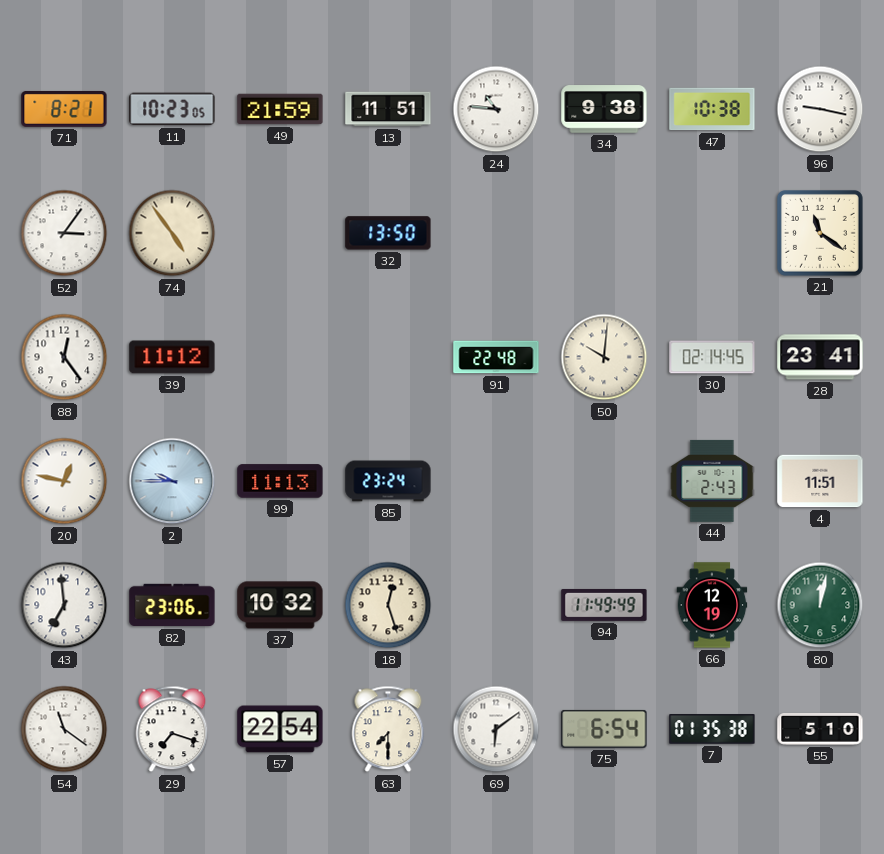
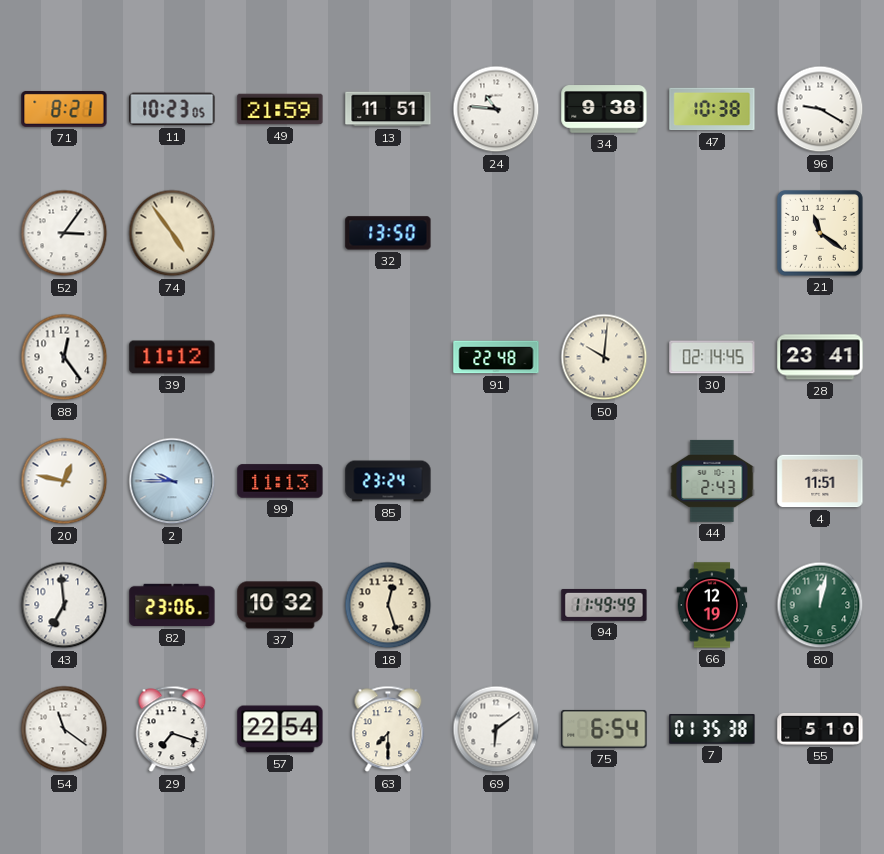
96: 9:17 -> 9:20
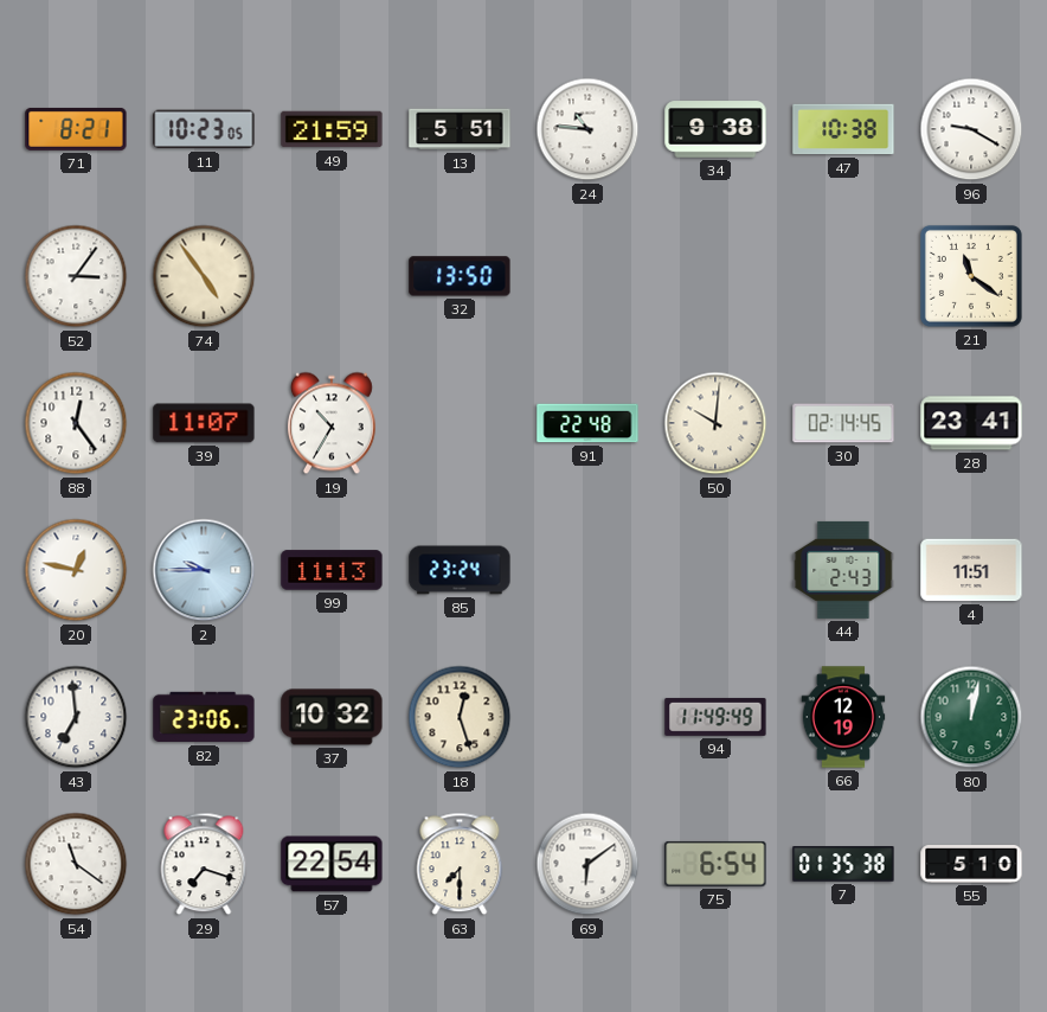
13: 11:51 -> 5:51
39: 11:12 -> 11:07
19: none -> 10:35
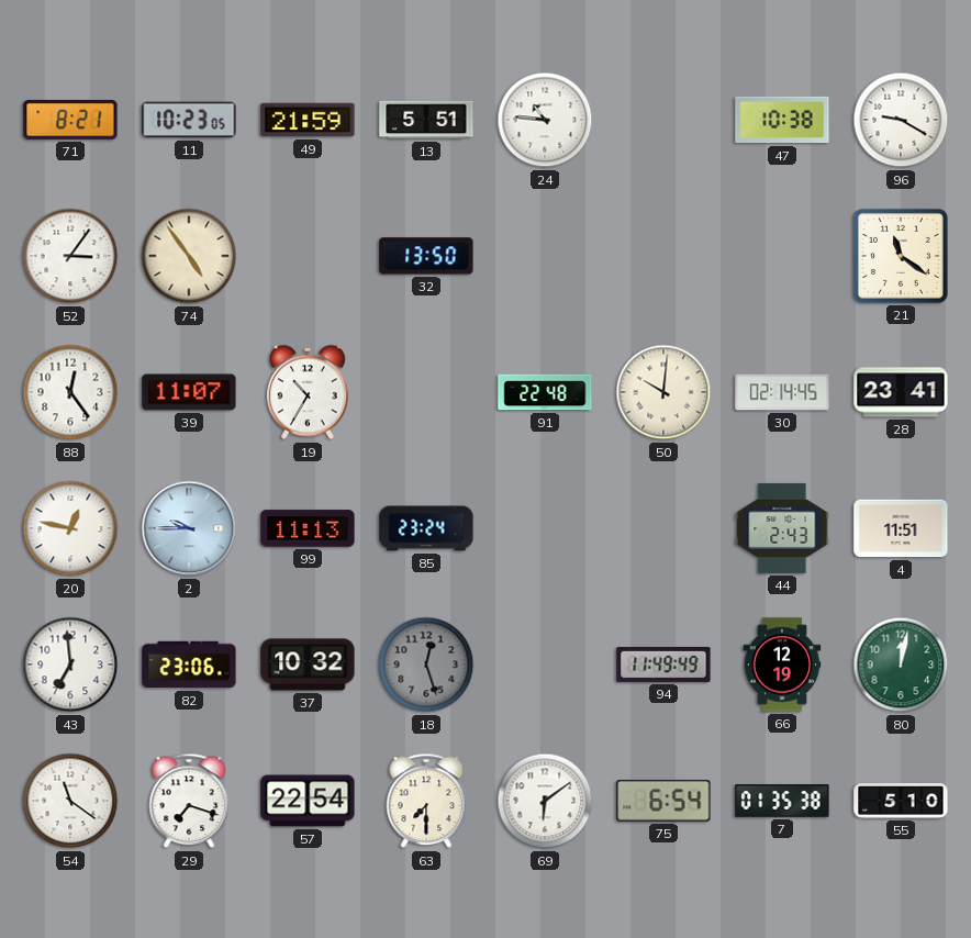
34: 9:38 -> none
18 dial: cream -> grey
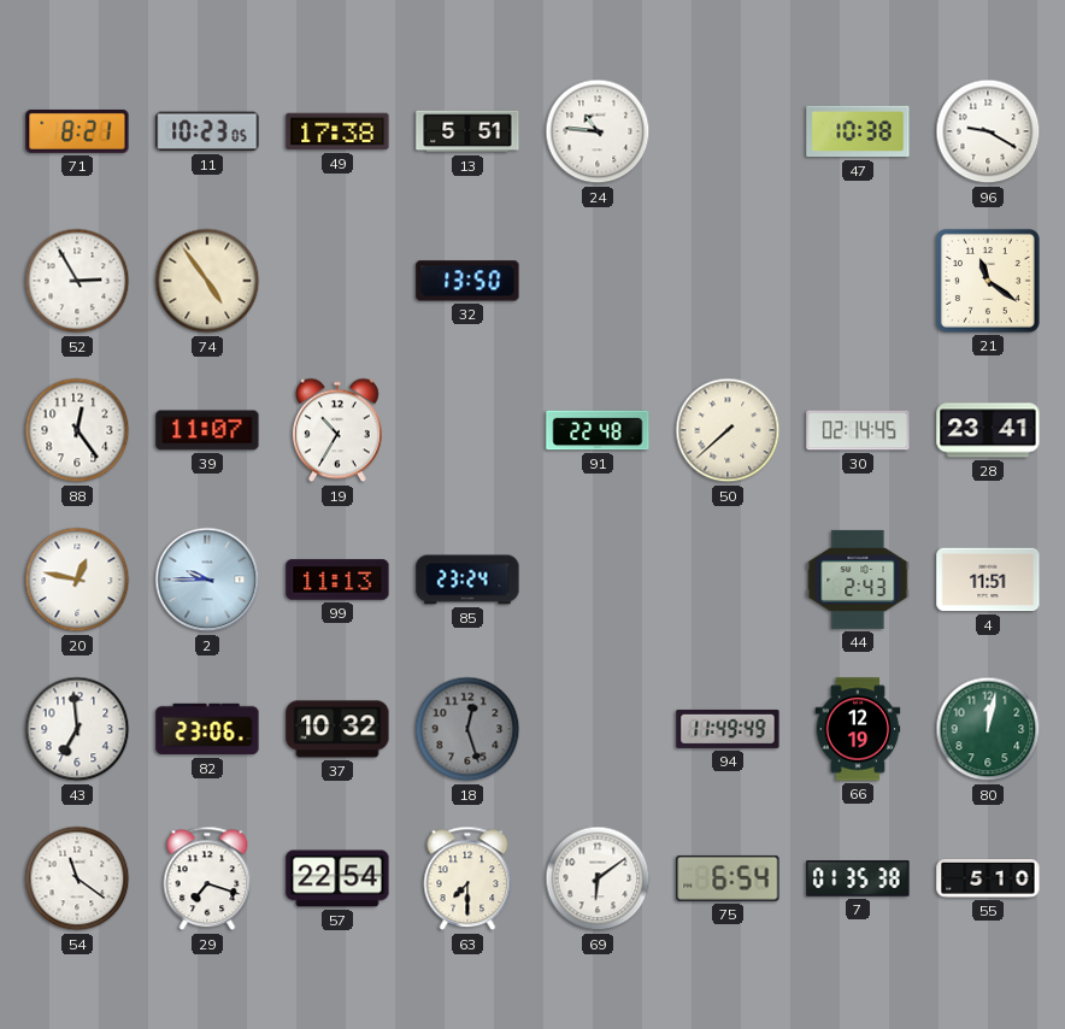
49: 21:59 -> 17:38
52: 3:06 -> 2:55
50: 10:01 -> 7:38
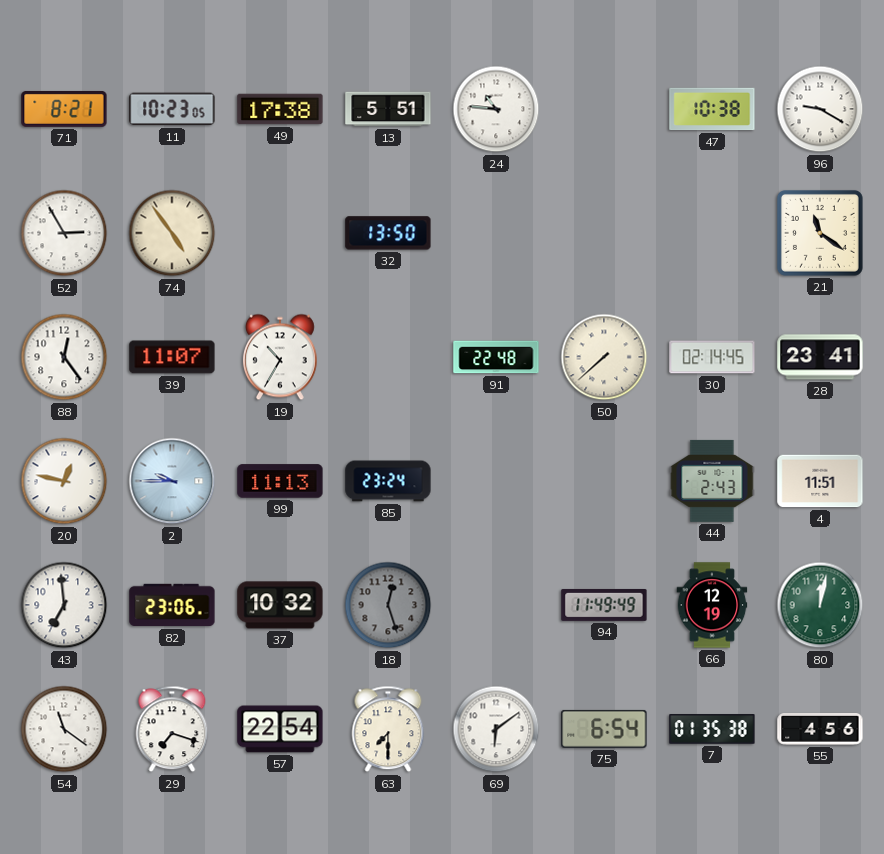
55: 5:10 -> 4:56
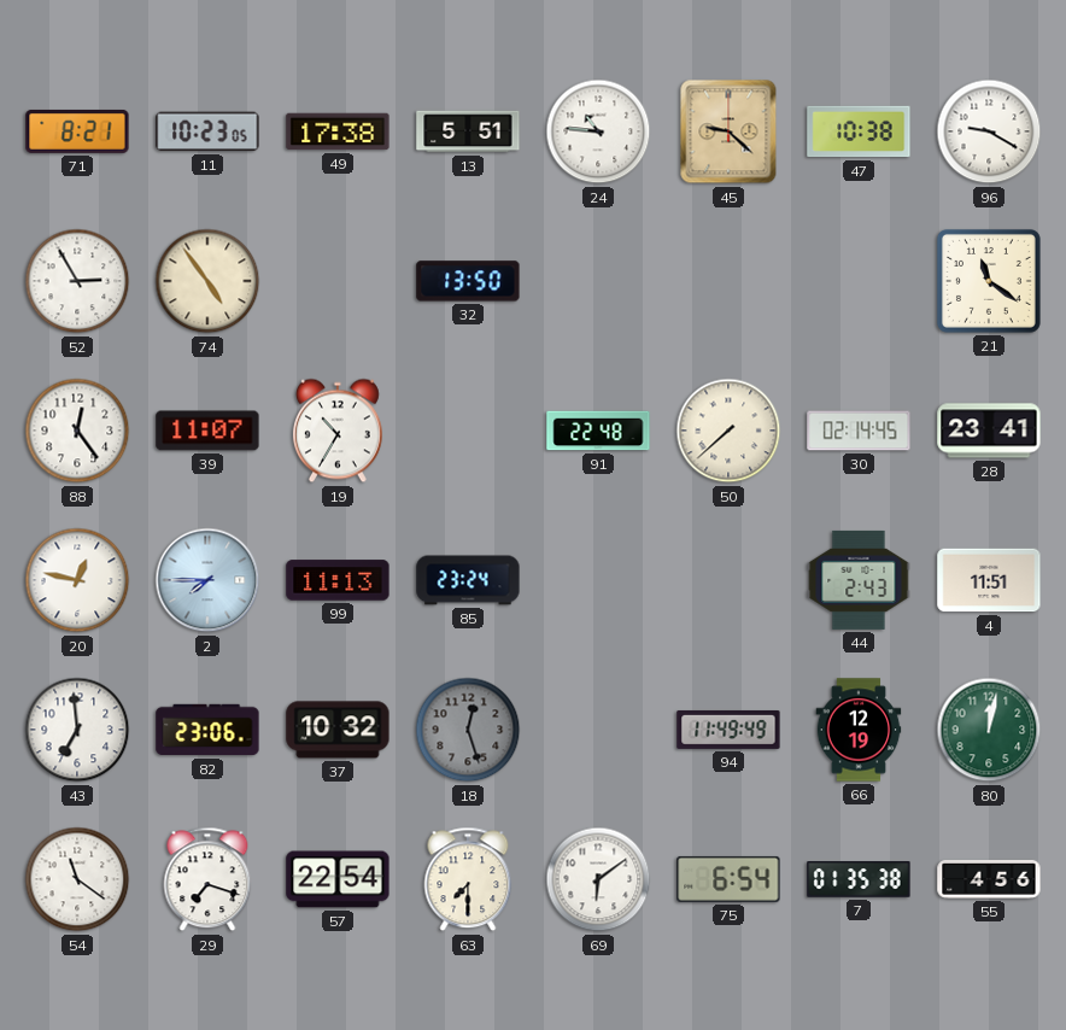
45: none -> 9:22
2: 9:45 -> 7:45
